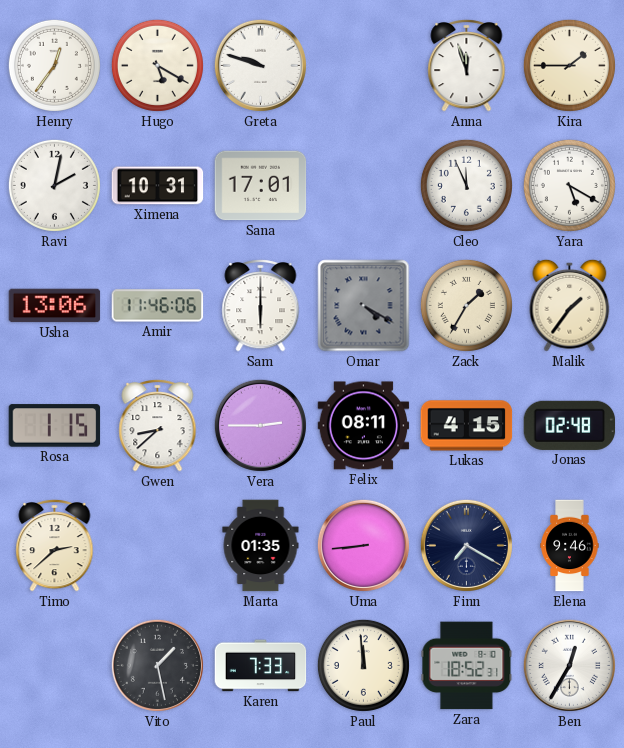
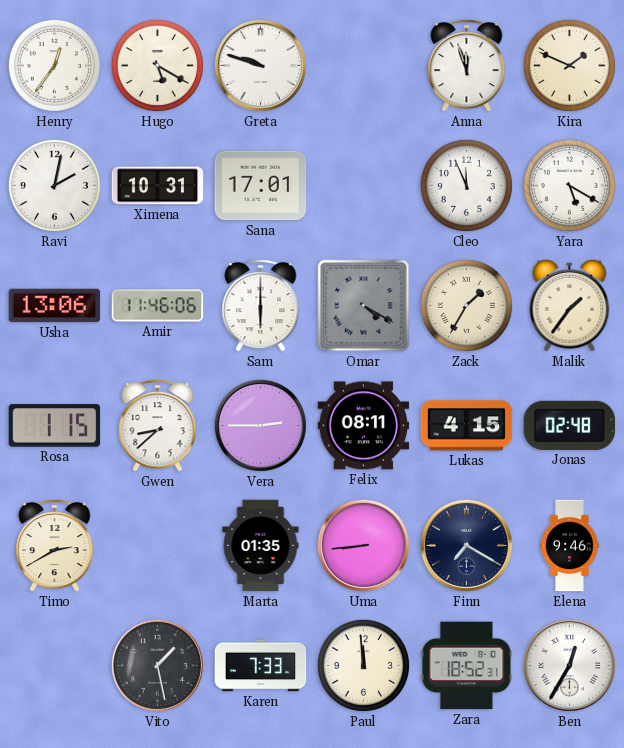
Kira: 1:45 -> 1:49
Timo: 2:38 -> 2:40
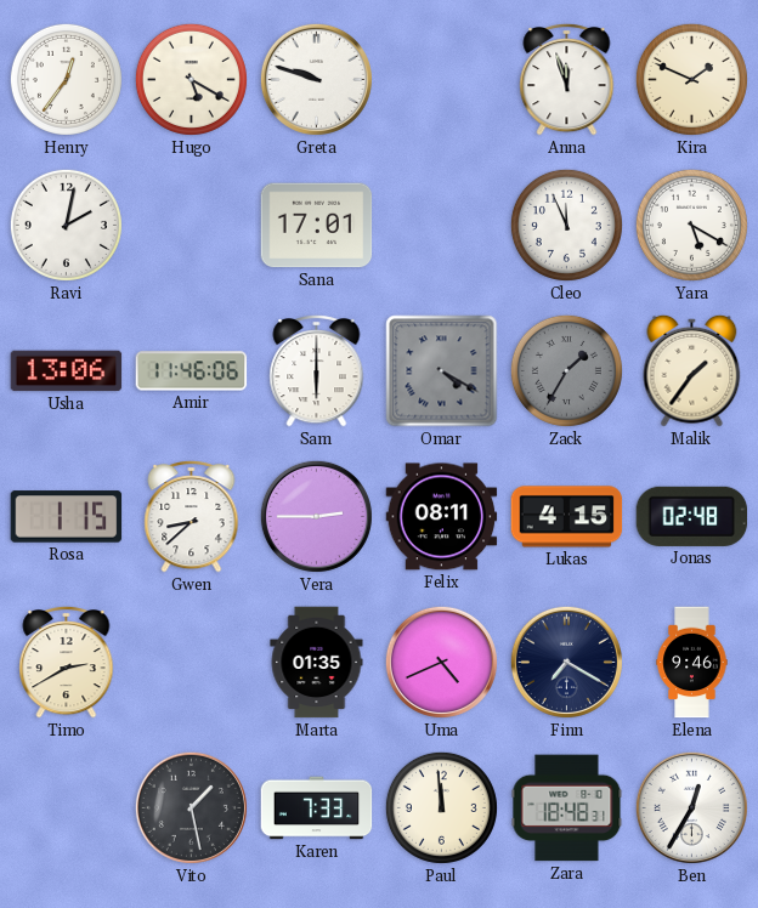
Ximena: 10:31 -> none
Zack dial: cream -> grey
Uma: 8:44 -> 4:41
Zara: 18:52 -> 18:48
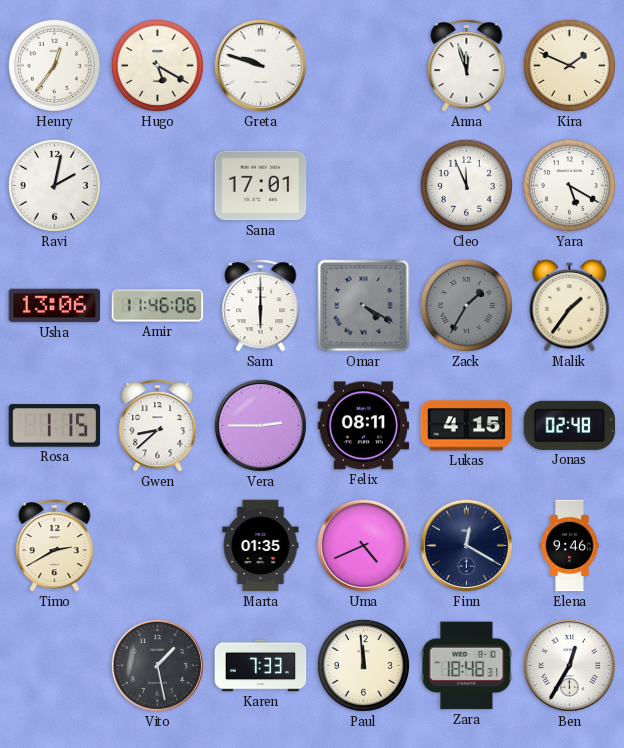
Finn: 7:20 -> 12:20
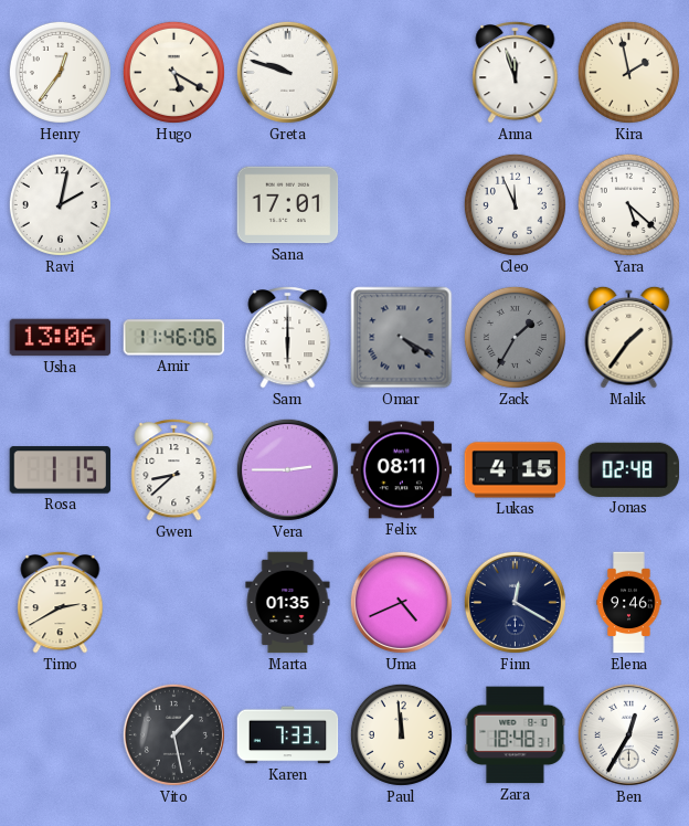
Kira: 1:49 -> 1:58
Yara: 5:20 -> 5:22
